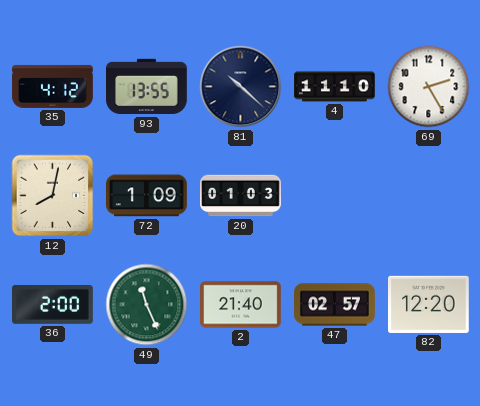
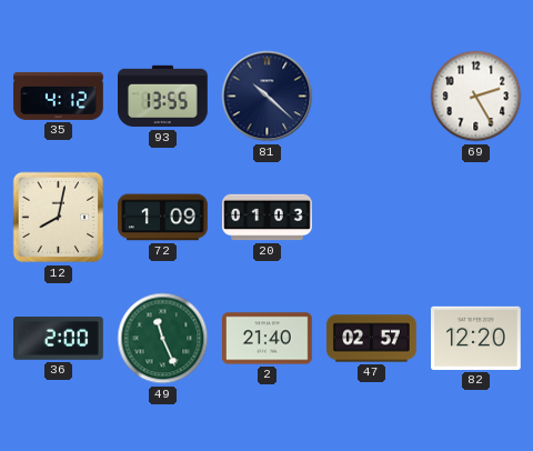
4: 11:10 -> none
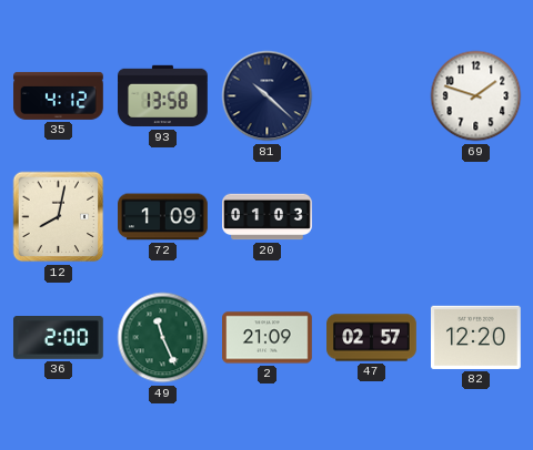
93: 13:55 -> 13:58
69: 2:25 -> 1:48
2: 21:40 -> 21:09
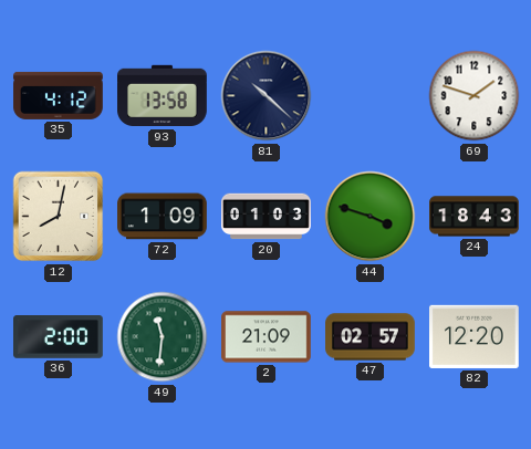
44: none -> 3:48
24: none -> 18:43
49: 11:26 -> 11:31
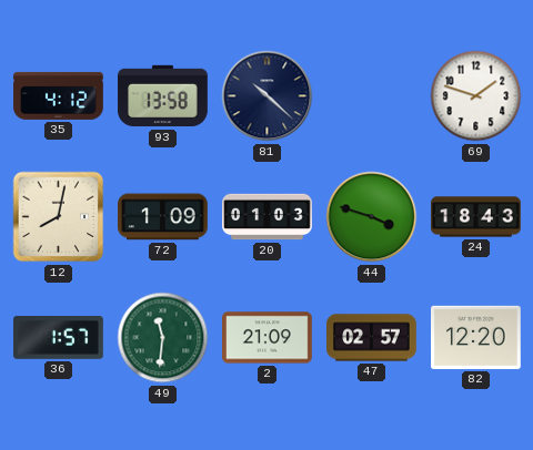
36: 2:00 -> 1:57
